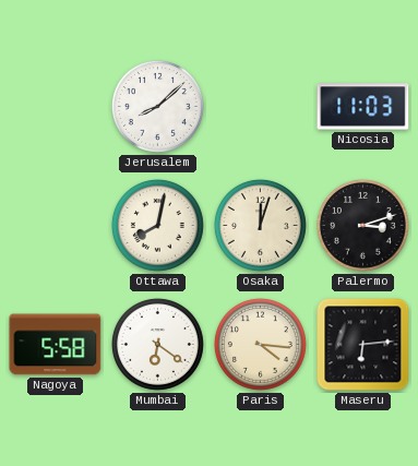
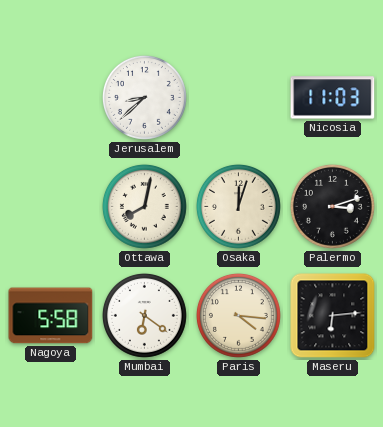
Jerusalem: 8:08 -> 8:38
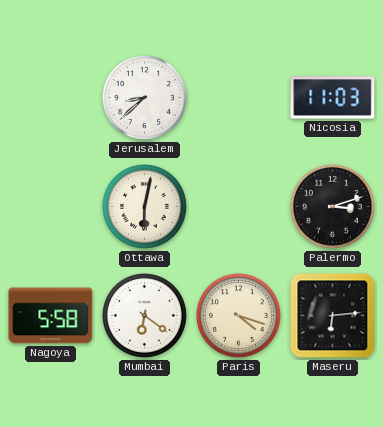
Ottawa: 8:02 -> 6:02
Osaka: 12:03 -> none
Paris: 4:16 -> 4:18
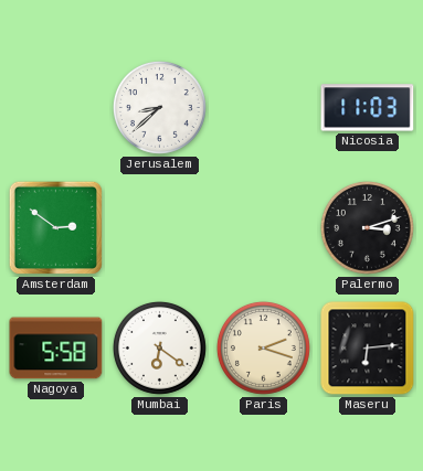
Amsterdam: none -> 2:51
Ottawa: 6:02 -> none
Paris: 4:18 -> 2:18
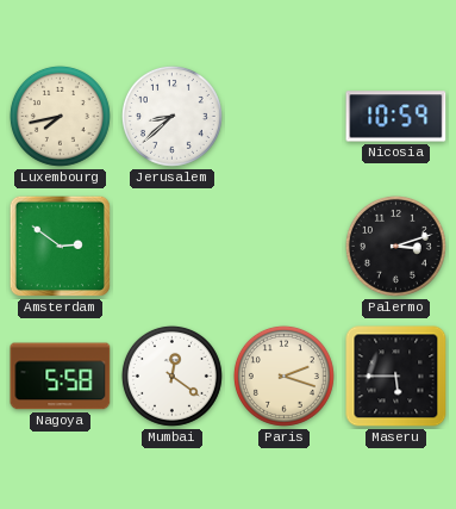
Luxembourg: none -> 7:43
Nicosia: 11:03 -> 10:59
Mumbai: 6:21 -> 12:21
Maseru: 6:14 -> 5:45
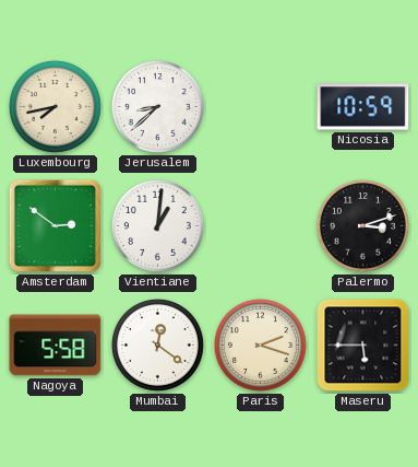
Vientiane: none -> 1:01
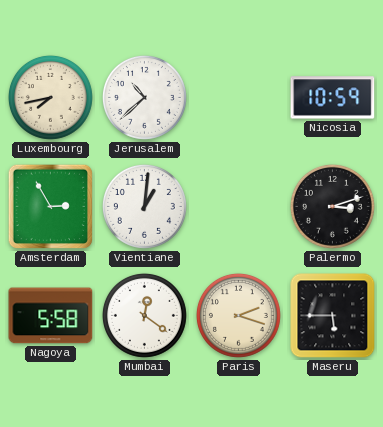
Jerusalem: 8:38 -> 10:38
Amsterdam: 2:51 -> 2:55
